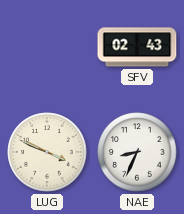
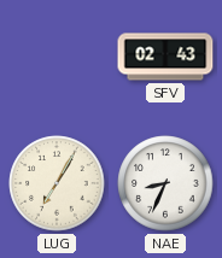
LUG: 3:49 -> 7:05
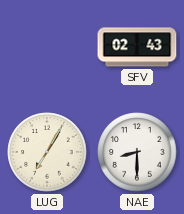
NAE: 8:34 -> 8:30
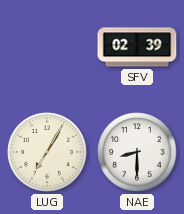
SFV: 02:43 -> 02:39
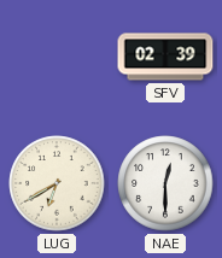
LUG: 7:05 -> 6:40
NAE: 8:30 -> 12:30
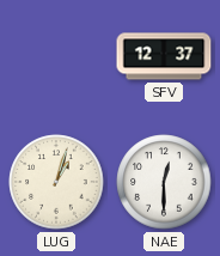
SFV: 02:39 -> 12:37
LUG: 6:40 -> 1:03
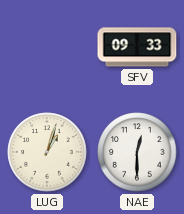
SFV: 12:37 -> 09:33
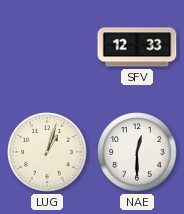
SFV: 09:33 -> 12:33
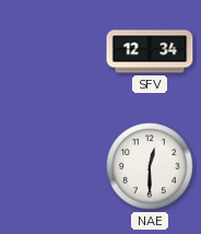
SFV: 12:33 -> 12:34
LUG: 1:03 -> none
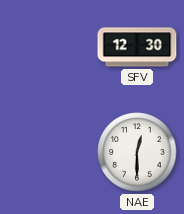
SFV: 12:34 -> 12:30
